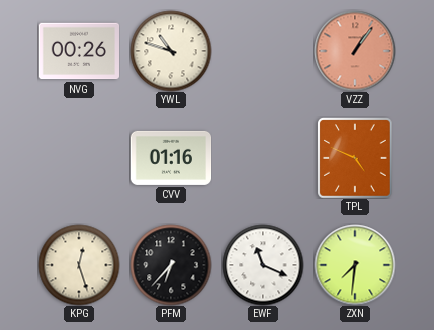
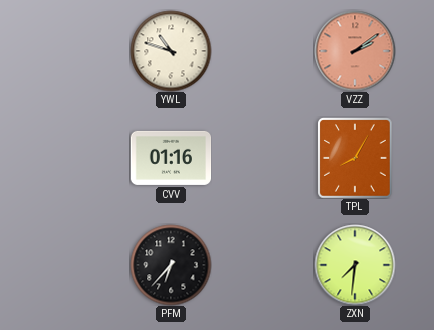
NVG: 00:26 -> none
VZZ: 1:06 -> 2:09
TPL: 4:49 -> 8:05
KPG: 12:27 -> none
EWF: 11:19 -> none
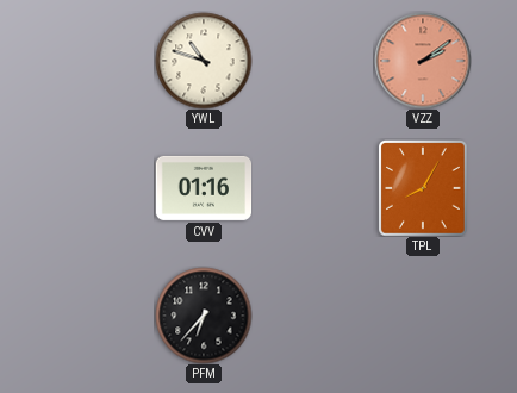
ZXN: 7:31 -> none
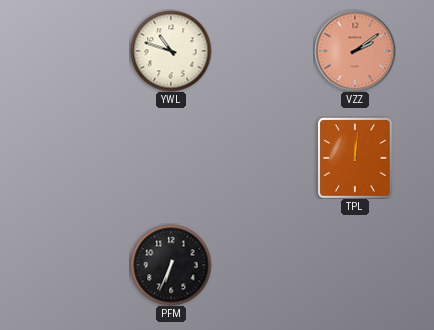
CVV: 01:16 -> none
TPL: 8:05 -> 12:01
PFM: 6:37 -> 6:34
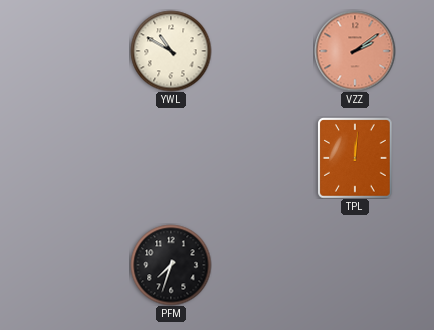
YWL: 10:48 -> 10:50
PFM: 6:34 -> 7:33
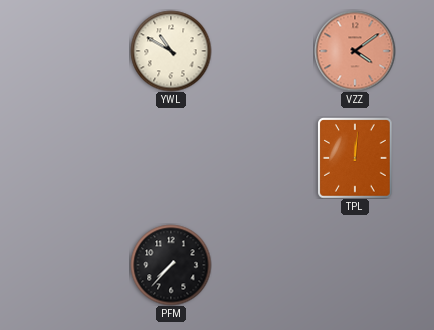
VZZ: 2:09 -> 4:09
PFM: 7:33 -> 7:37
